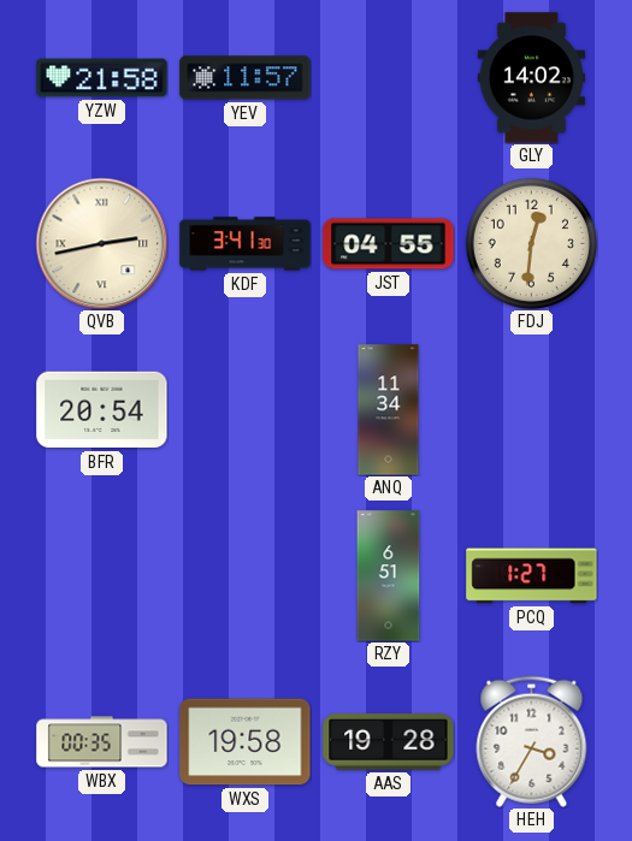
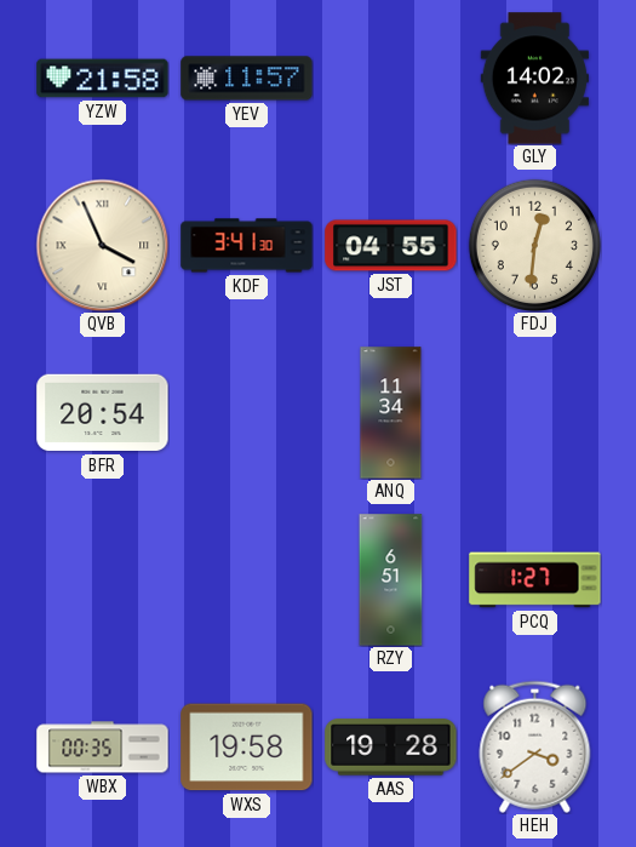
QVB: 2:43 -> 3:56
HEH: 3:35 -> 3:39
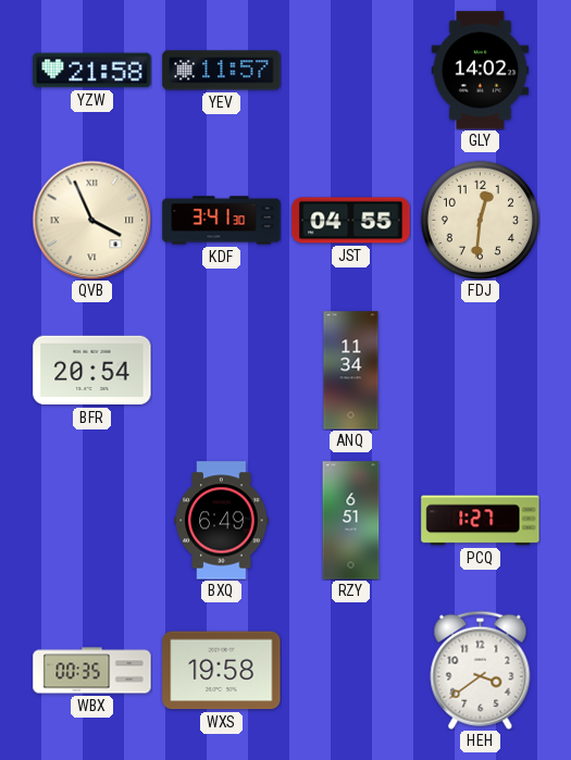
BXQ: none -> 6:49
AAS: 19:28 -> none
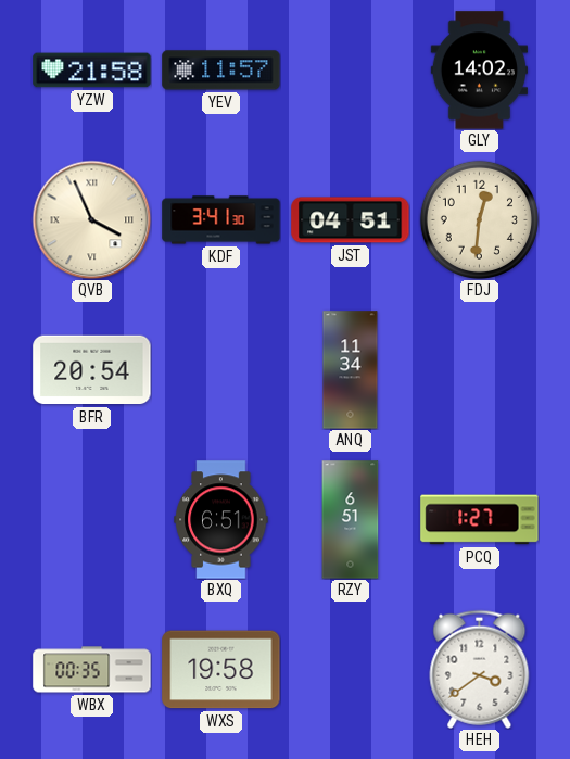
JST: 04:55 -> 04:51
BXQ: 6:49 -> 6:51
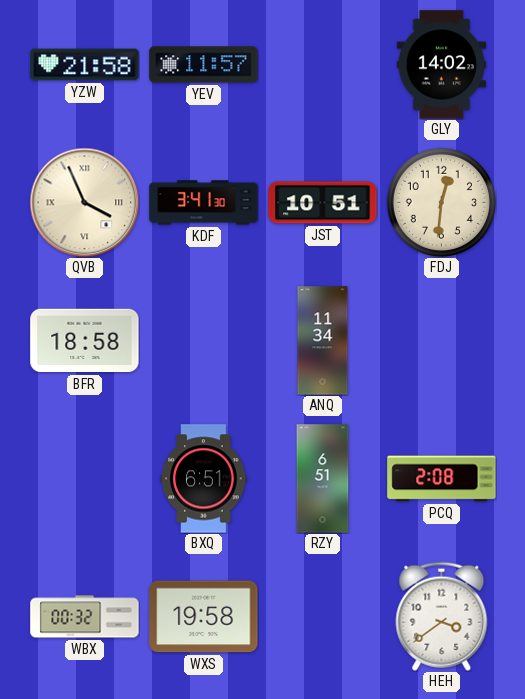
JST: 04:51 -> 10:51
BFR: 20:54 -> 18:58
PCQ: 1:27 -> 2:08
WBX: 00:35 -> 00:32
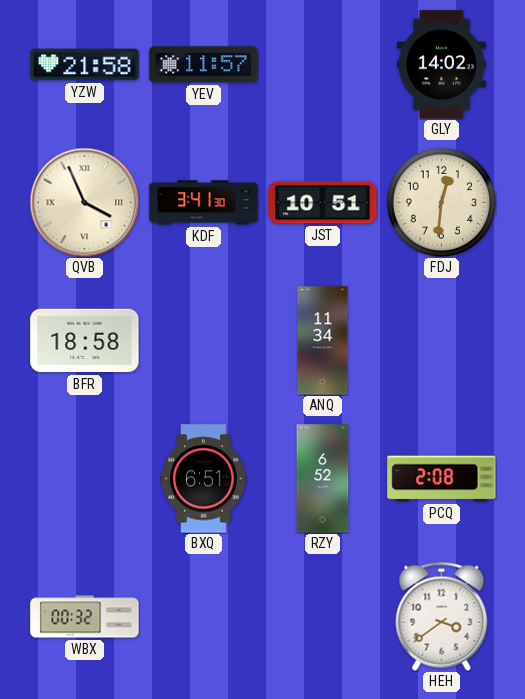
RZY: 6:51 -> 6:52
WXS: 19:58 -> none
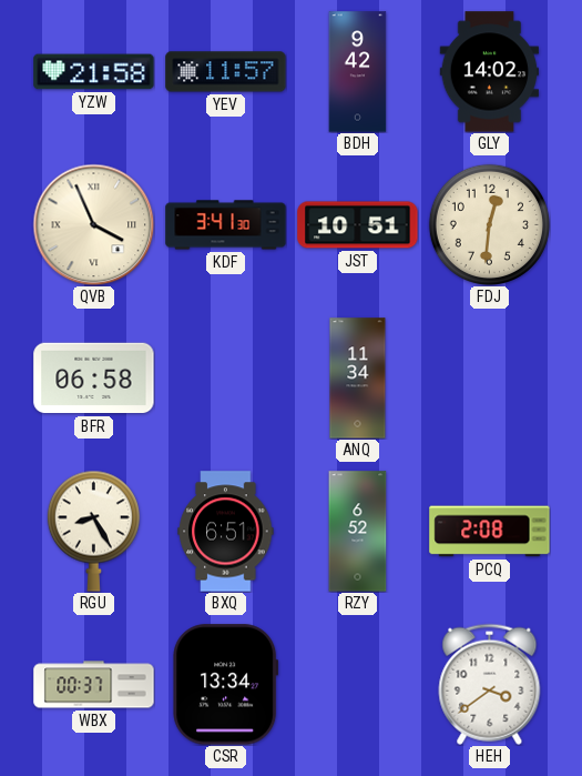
BDH: none -> 9:42
BFR: 18:58 -> 06:58
RGU: none -> 8:25
WBX: 00:32 -> 00:37
CSR: none -> 13:34
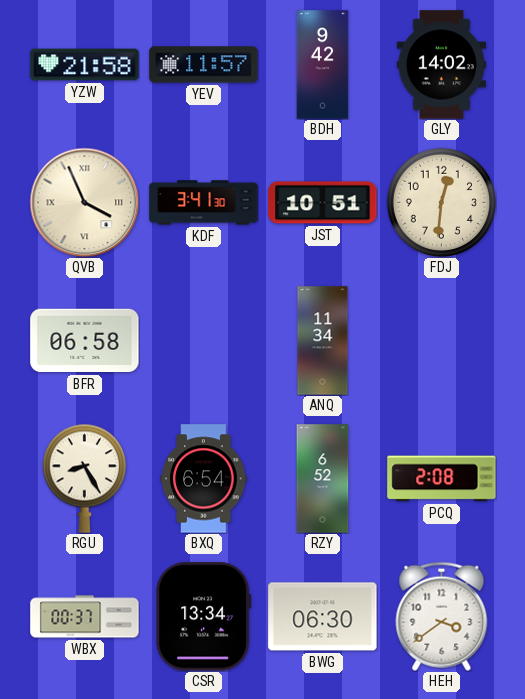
BXQ: 6:51 -> 6:54
BWG: none -> 06:30
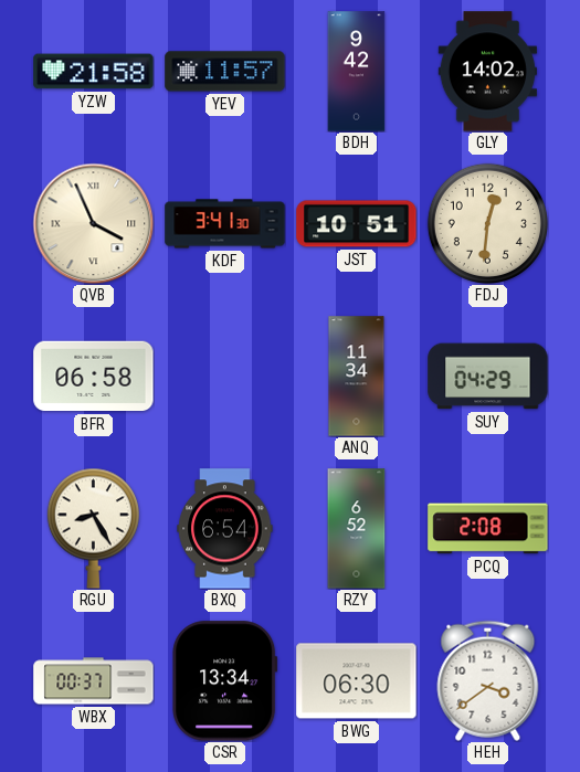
SUY: none -> 04:29
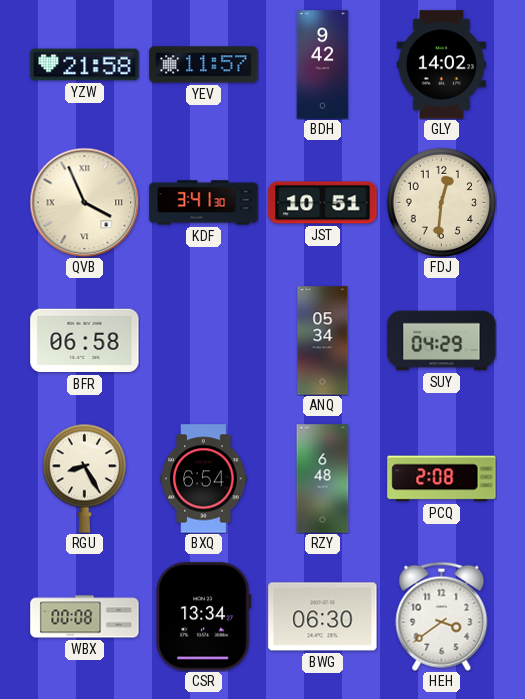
ANQ: 11:34 -> 05:34
RZY: 6:52 -> 6:48
WBX: 00:37 -> 00:08
